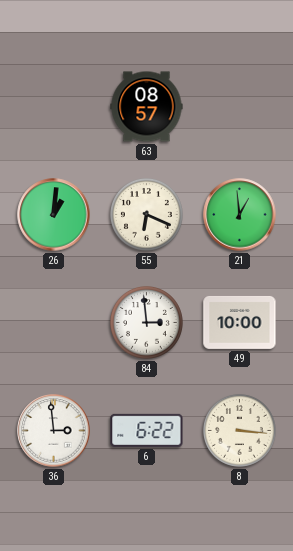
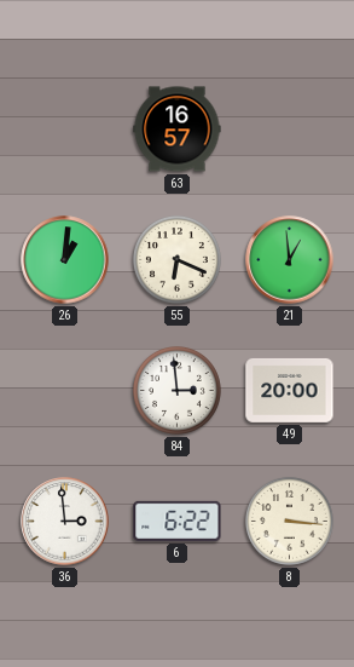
63: 08:57 -> 16:57
49: 10:00 -> 20:00
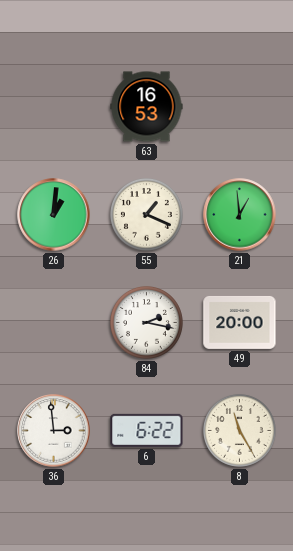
63: 16:57 -> 16:53
55: 6:19 -> 1:19
84: 2:59 -> 2:17
8: 3:16 -> 11:25
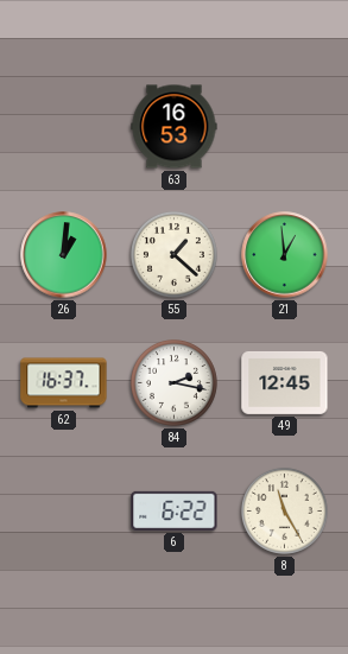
55: 1:19 -> 1:22
62: none -> 16:37
49: 20:00 -> 12:45
36: 2:59 -> none
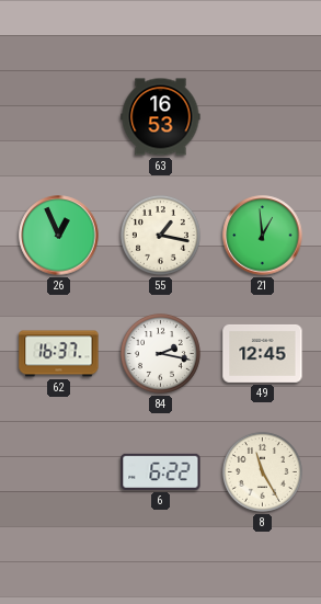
26: 1:01 -> 12:56
55: 1:22 -> 1:17
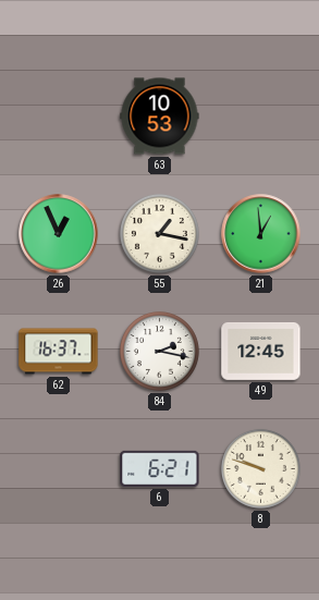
63: 16:53 -> 10:53
6: 6:22 -> 6:21
8: 11:25 -> 9:48
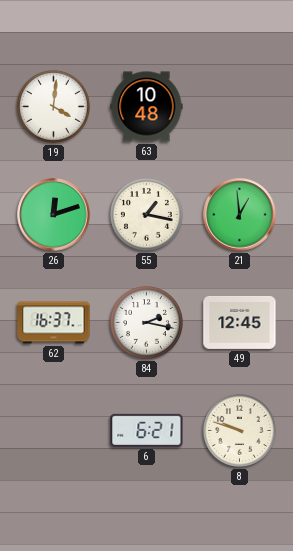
19: none -> 4:01
63: 10:53 -> 10:48
26: 12:56 -> 12:12
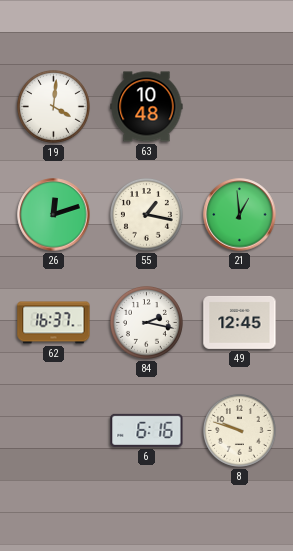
6: 6:21 -> 6:16
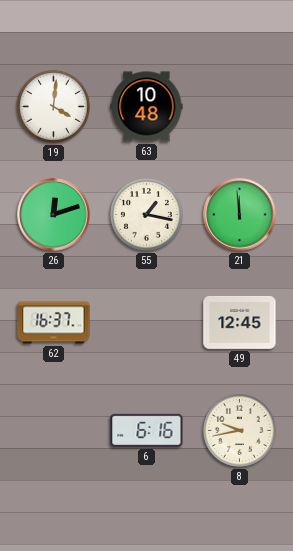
21: 12:59 -> 11:59
84: 2:17 -> none
8: 9:48 -> 9:43
